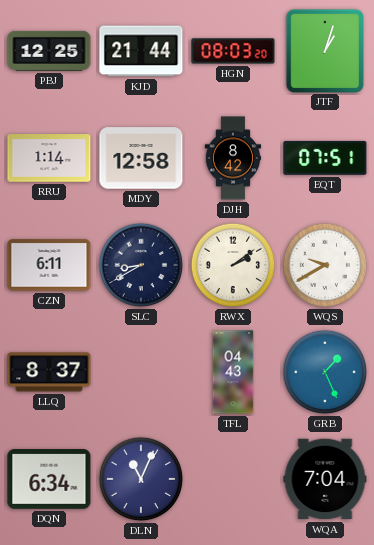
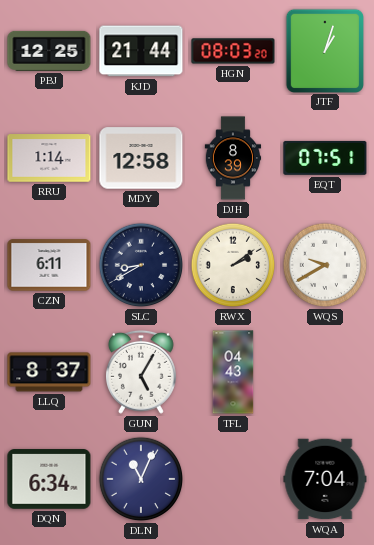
DJH: 8:42 -> 8:39
GUN: none -> 5:05
GRB: 1:26 -> none
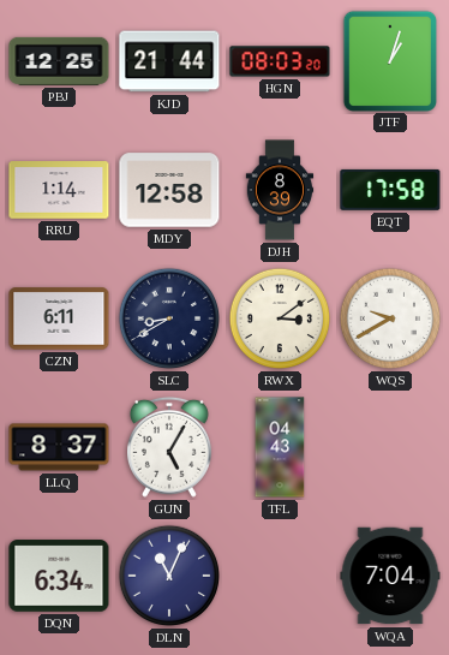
EQT: 07:51 -> 17:58
RWX: 2:09 -> 3:09
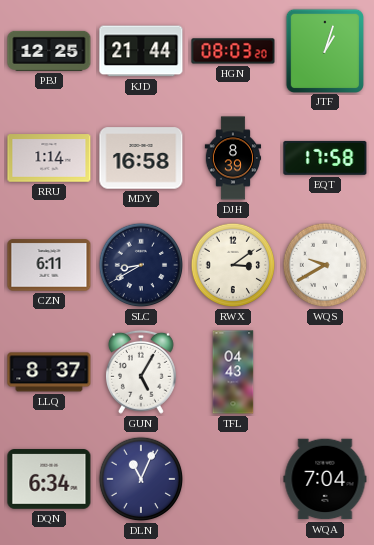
MDY: 12:58 -> 16:58
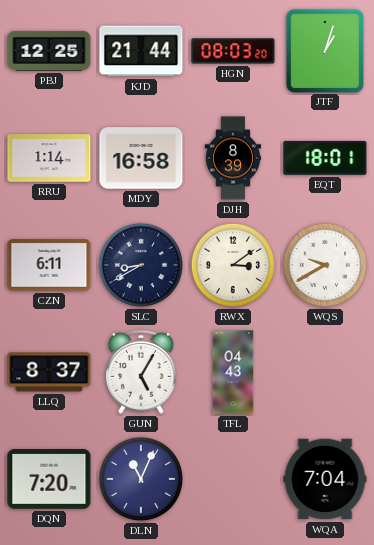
EQT: 17:58 -> 18:01
DQN: 6:34 -> 7:20
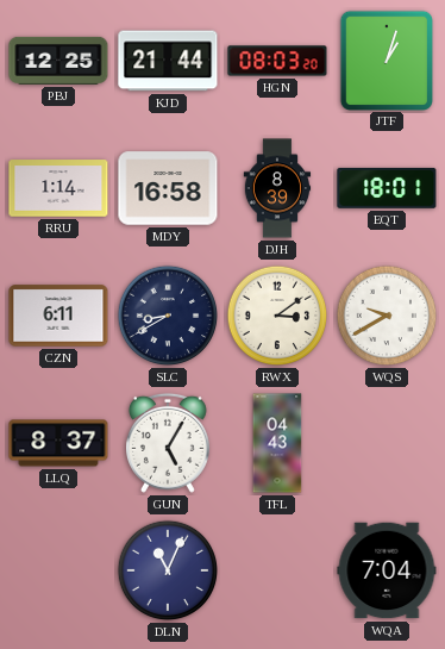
DQN: 7:20 -> none
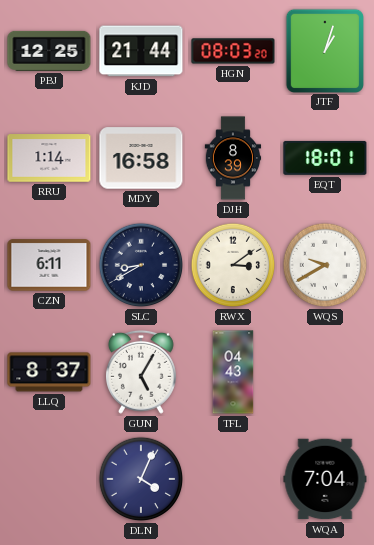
DLN: 11:04 -> 4:04
